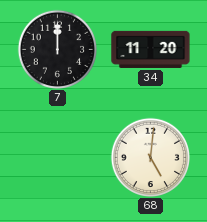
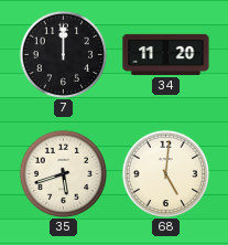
35: none -> 5:42
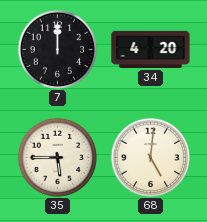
34: 11:20 -> 4:20
35: 5:42 -> 5:45
